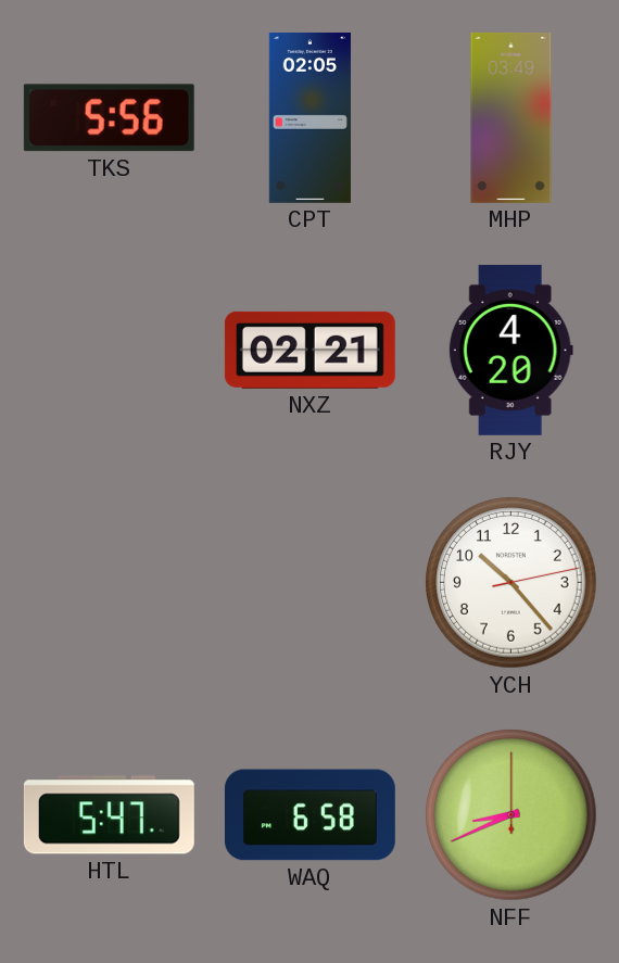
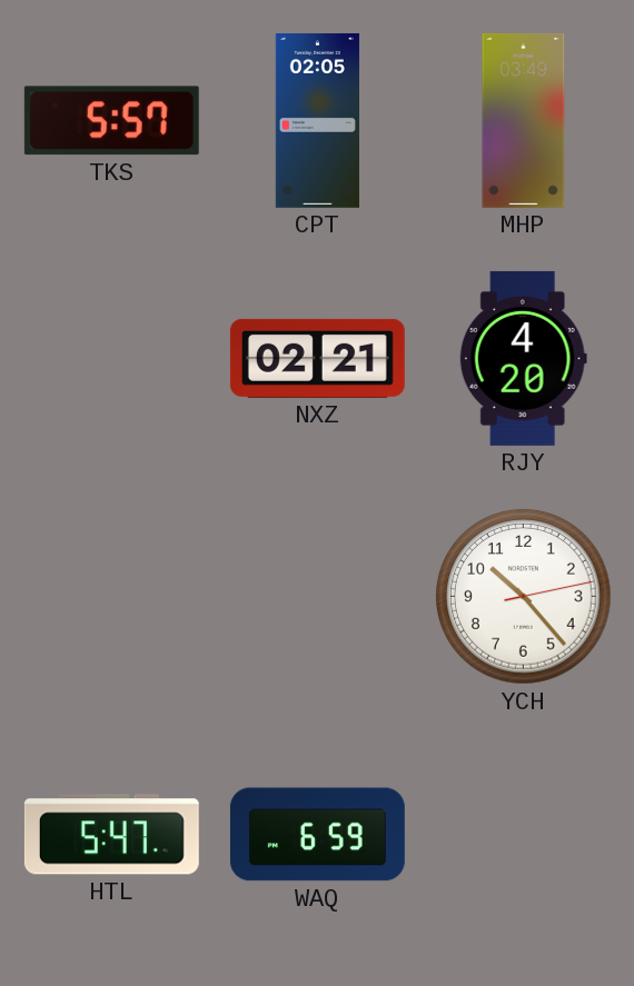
TKS: 5:56 -> 5:57
WAQ: 6:58 -> 6:59
NFF: 8:41 -> none
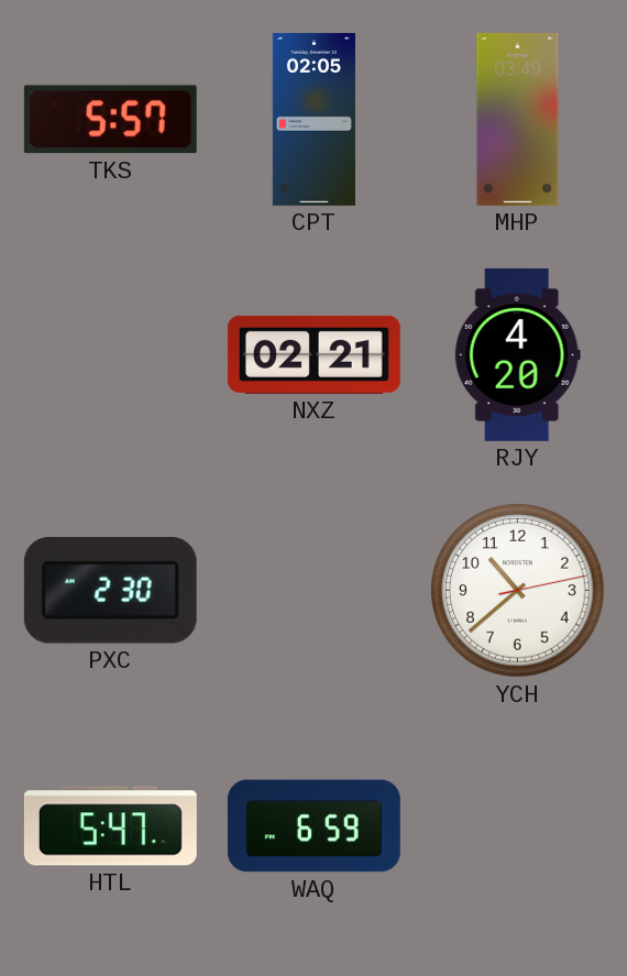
PXC: none -> 2:30
YCH: 10:23 -> 10:38
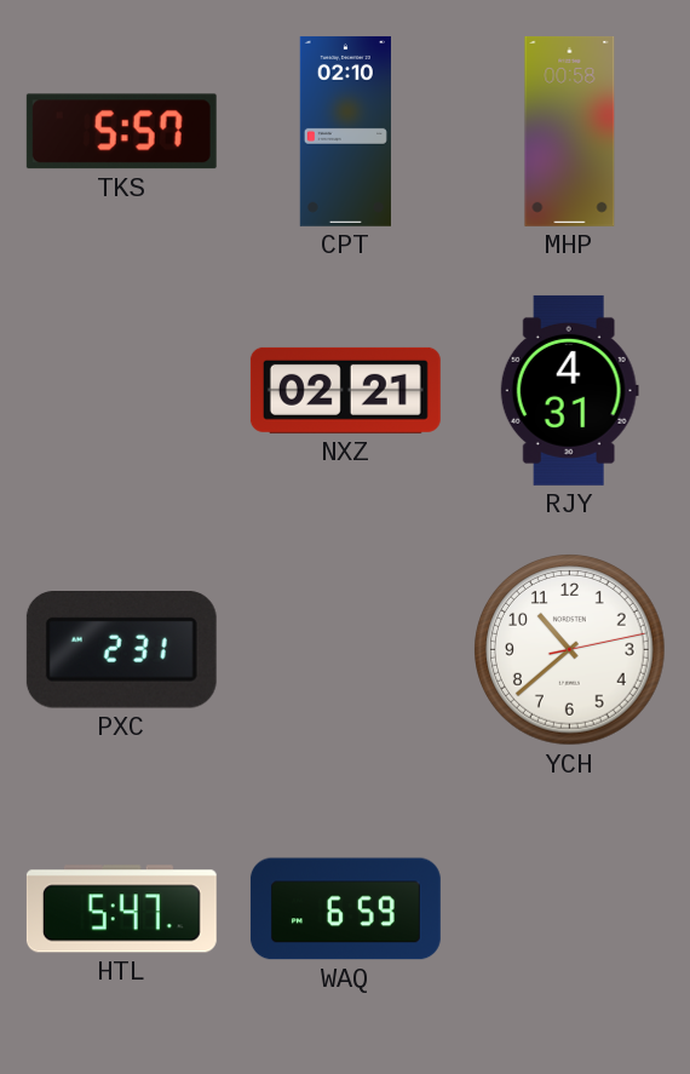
CPT: 02:05 -> 02:10
MHP: 03:49 -> 00:58
RJY: 4:20 -> 4:31
PXC: 2:30 -> 2:31
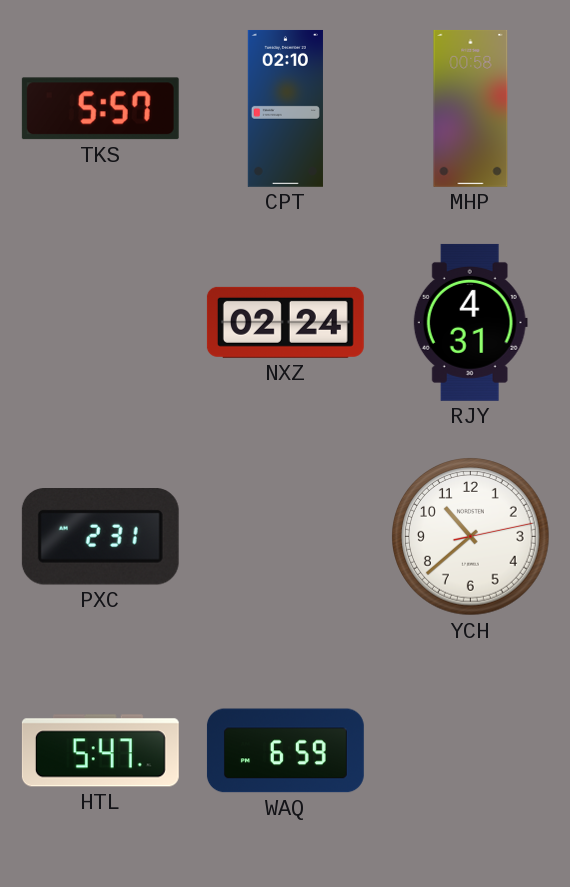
NXZ: 02:21 -> 02:24
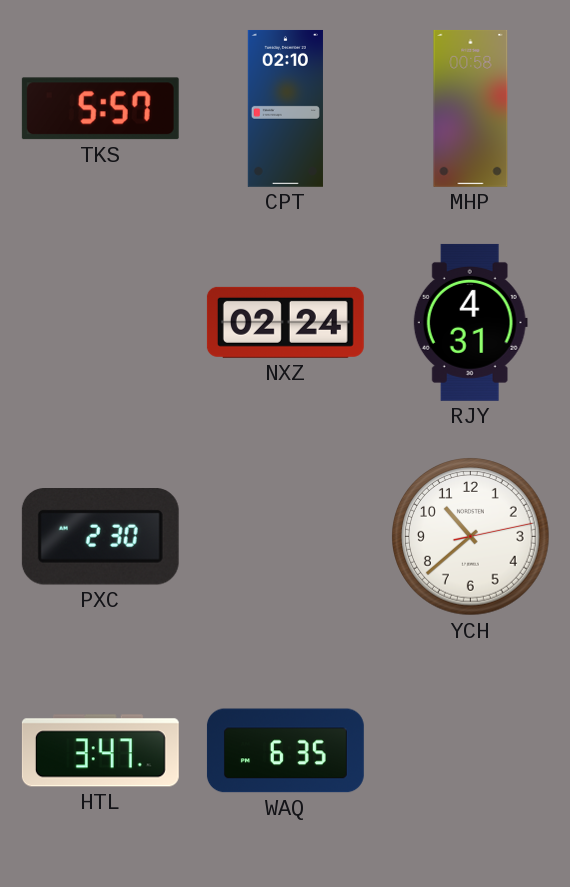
PXC: 2:31 -> 2:30
HTL: 5:47 -> 3:47
WAQ: 6:59 -> 6:35
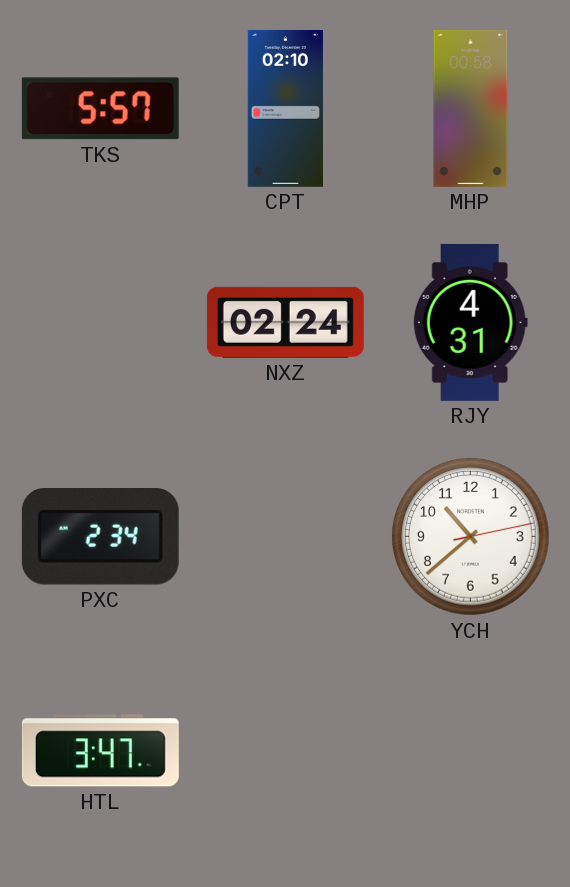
PXC: 2:30 -> 2:34
WAQ: 6:35 -> none
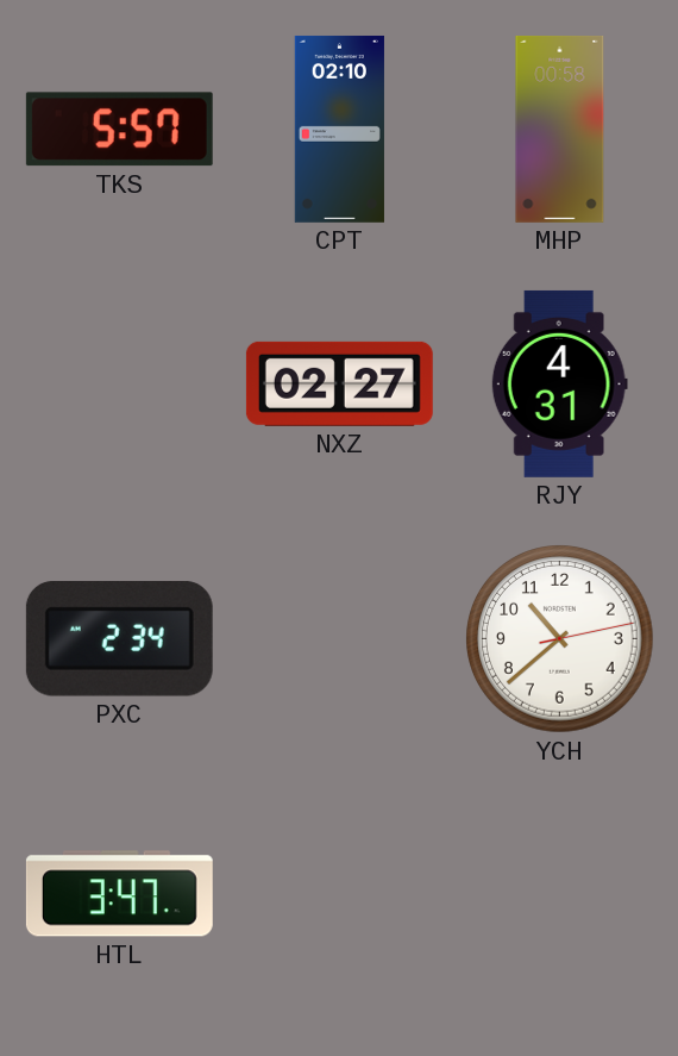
NXZ: 02:24 -> 02:27
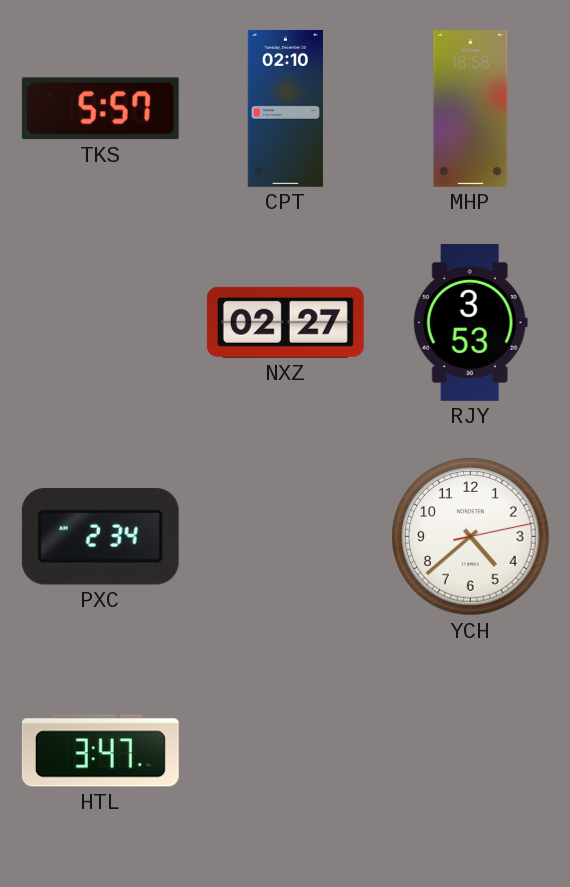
MHP: 00:58 -> 18:58
RJY: 4:31 -> 3:53
YCH: 10:38 -> 4:38
